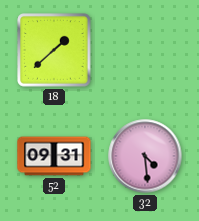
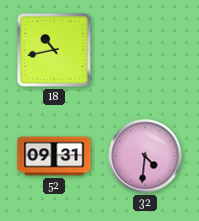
18: 1:38 -> 10:43
32: 4:29 -> 4:31
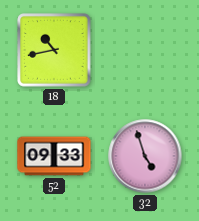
52: 09:31 -> 09:33
32: 4:31 -> 4:57
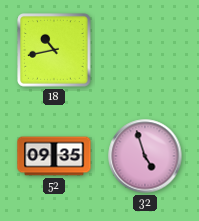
52: 09:33 -> 09:35
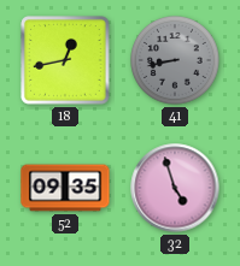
18: 10:43 -> 12:43
41: none -> 8:43
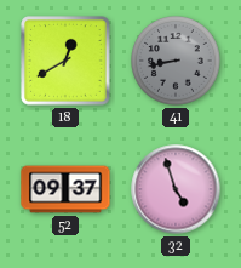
18: 12:43 -> 12:40
52: 09:35 -> 09:37
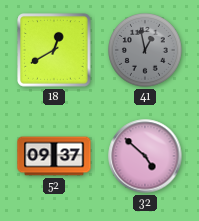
41: 8:43 -> 12:58
32: 4:57 -> 4:52
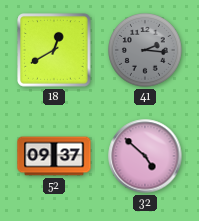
41: 12:58 -> 2:16
